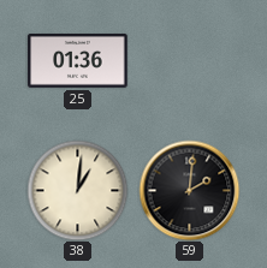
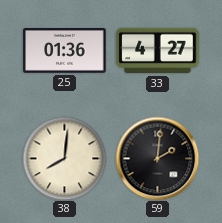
33: none -> 4:27
38: 1:01 -> 8:01
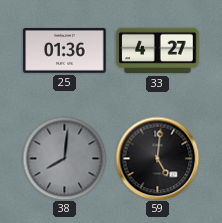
38 dial: cream -> grey
59: 2:01 -> 5:01
